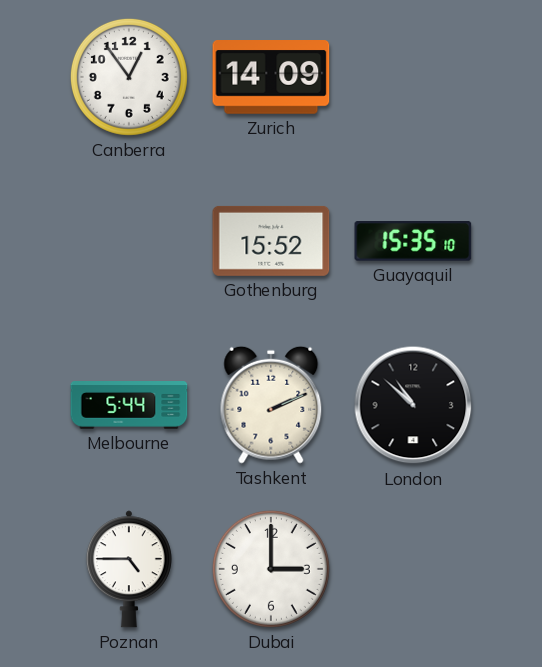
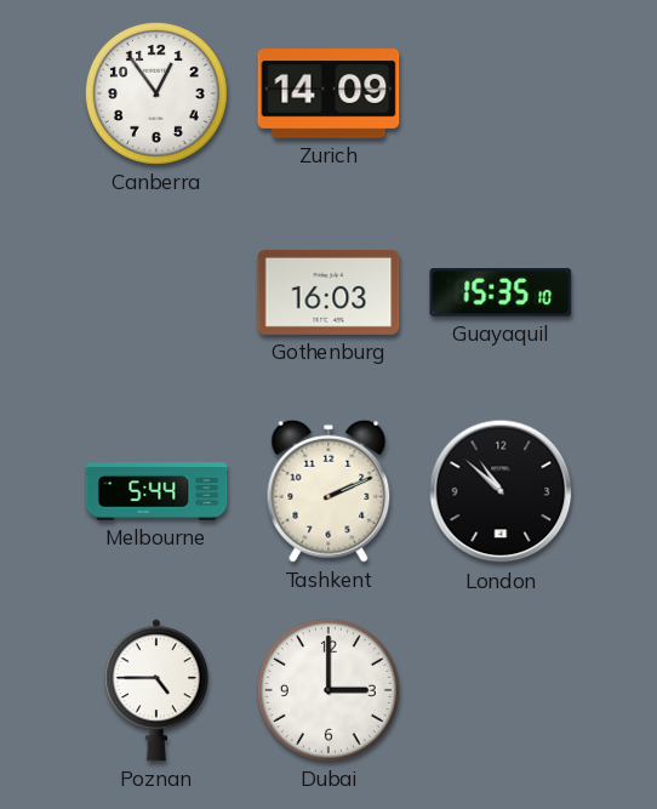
Gothenburg: 15:52 -> 16:03
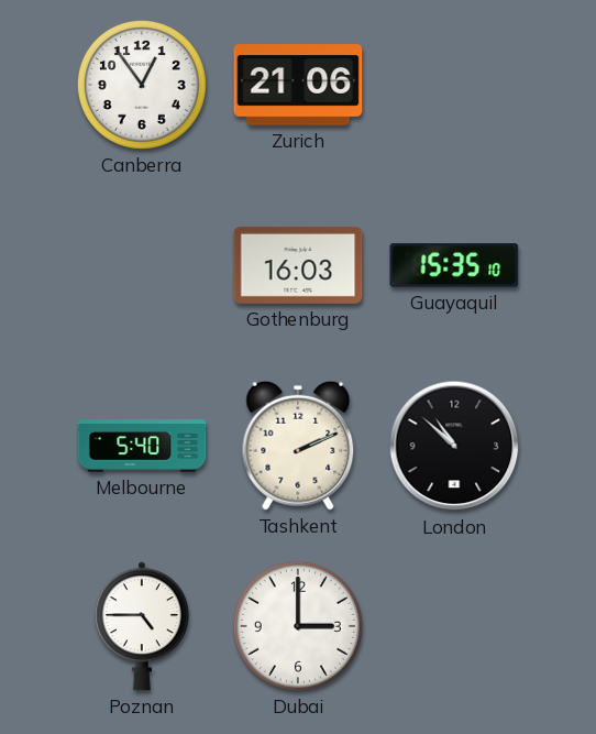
Zurich: 14:09 -> 21:06
Melbourne: 5:44 -> 5:40
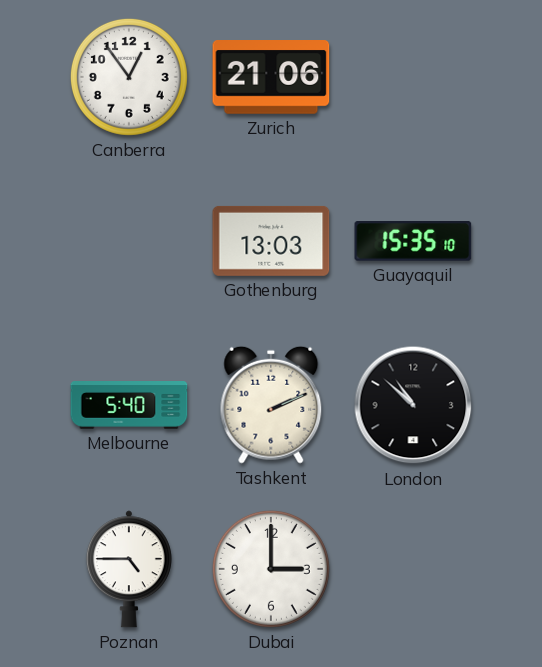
Gothenburg: 16:03 -> 13:03
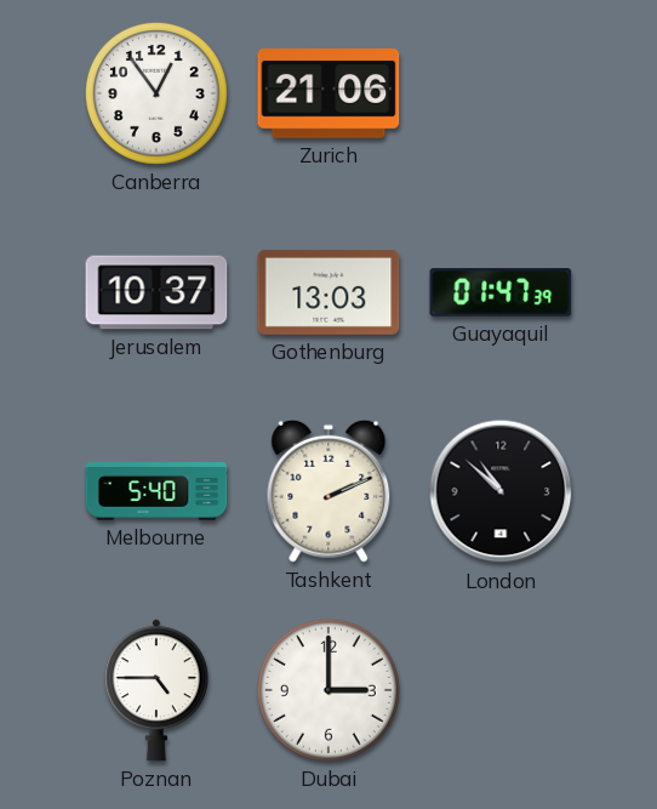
Jerusalem: none -> 10:37
Guayaquil: 15:35 -> 01:47
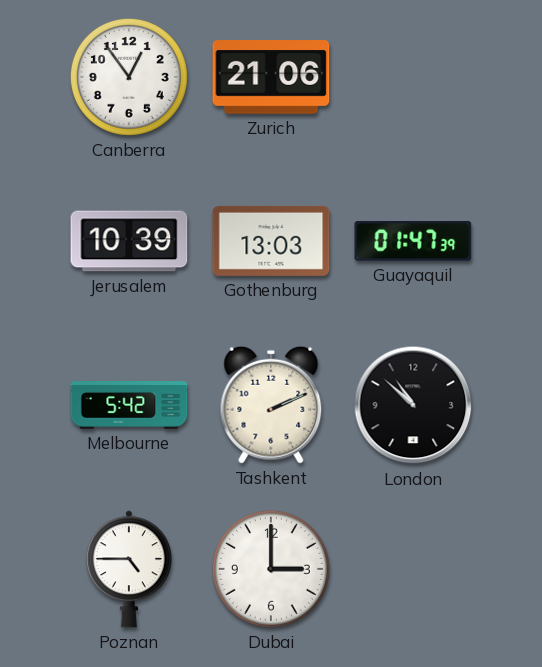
Jerusalem: 10:37 -> 10:39
Melbourne: 5:40 -> 5:42
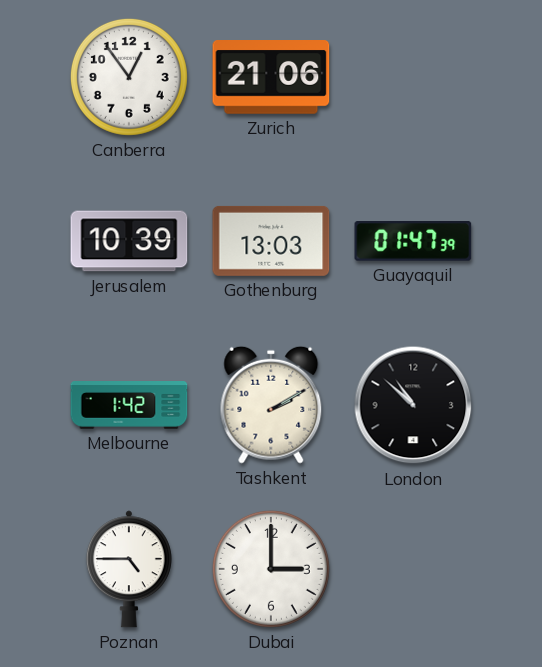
Melbourne: 5:42 -> 1:42
Tashkent: 2:11 -> 2:10
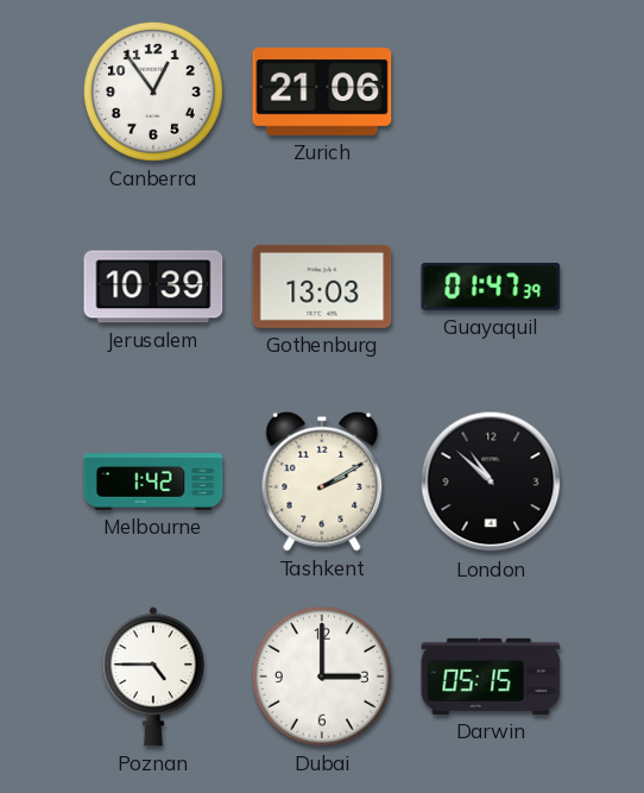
Darwin: none -> 05:15
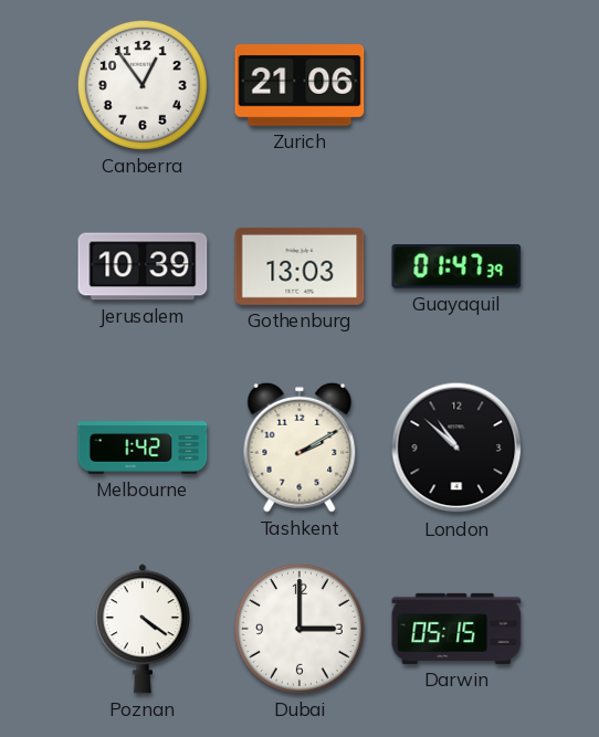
Poznan: 4:45 -> 4:21
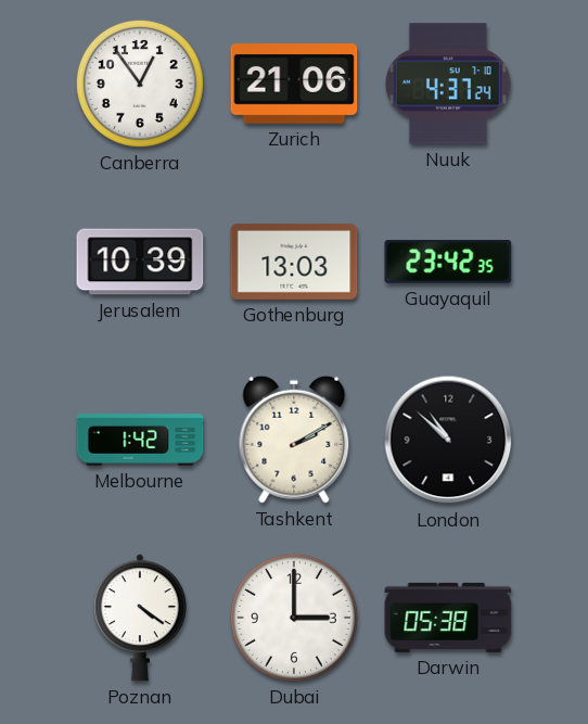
Nuuk: none -> 4:37
Guayaquil: 01:47 -> 23:42
Darwin: 05:15 -> 05:38
